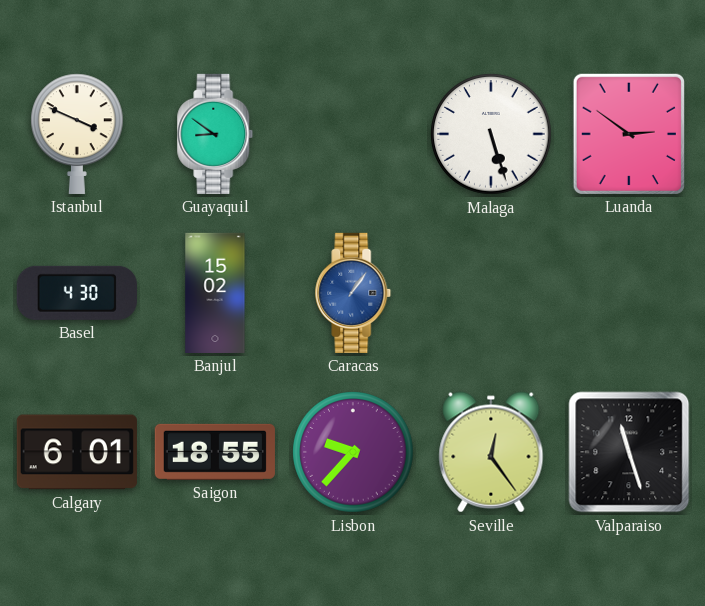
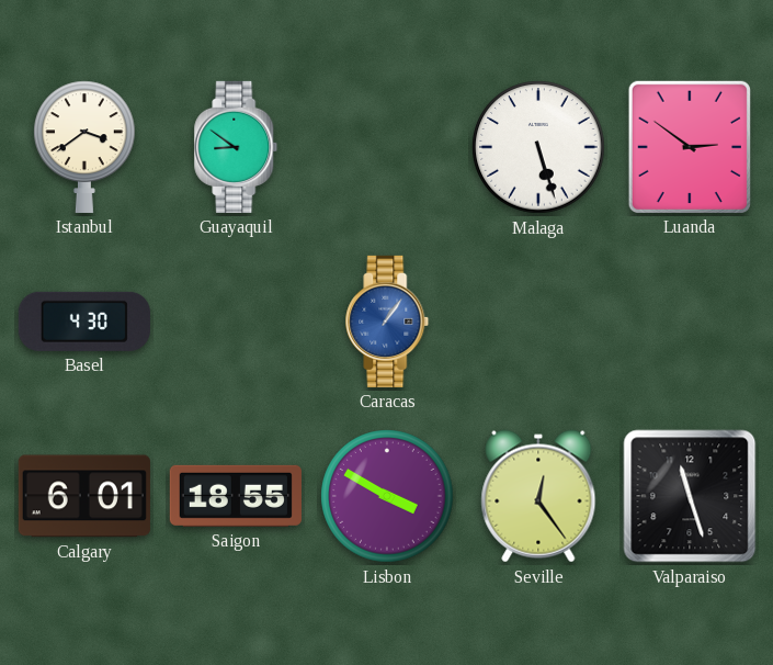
Istanbul: 3:49 -> 3:39
Banjul: 15:02 -> none
Lisbon: 9:37 -> 3:50
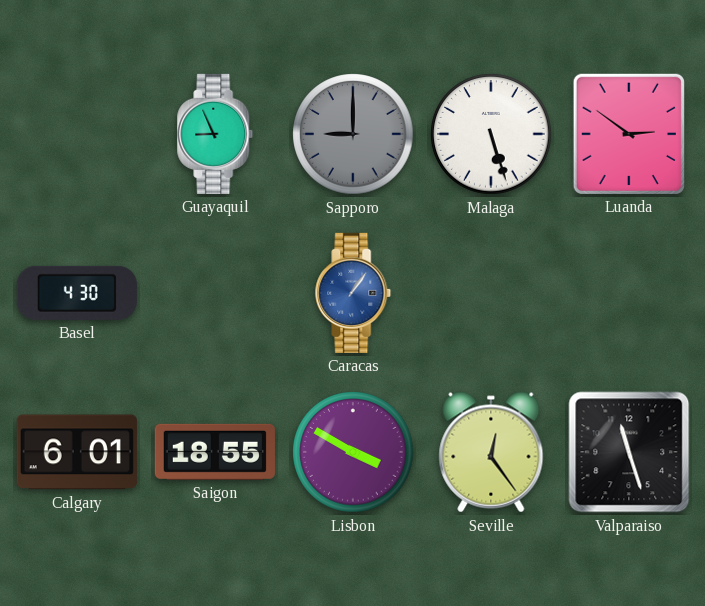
Istanbul: 3:39 -> none
Guayaquil: 8:51 -> 8:56
Sapporo: none -> 9:00
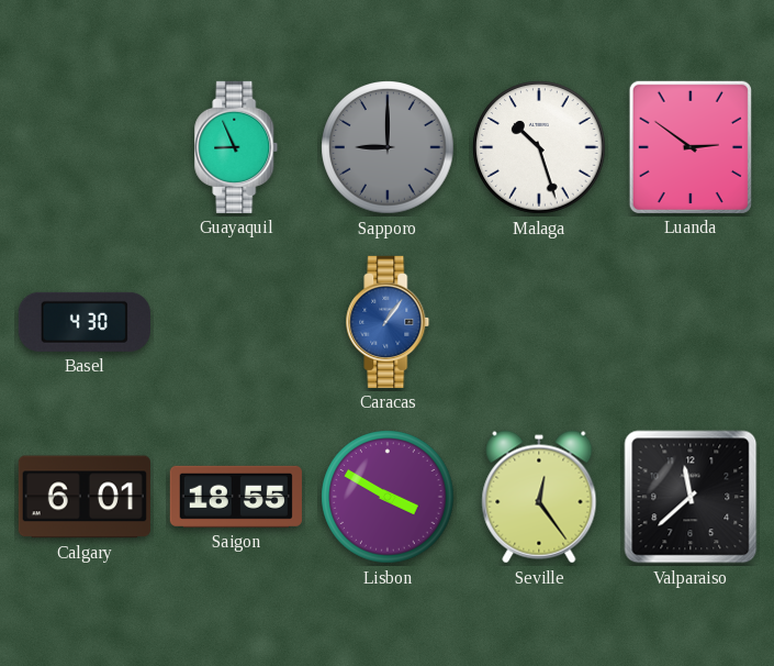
Malaga: 5:27 -> 10:27
Valparaiso: 11:27 -> 11:38
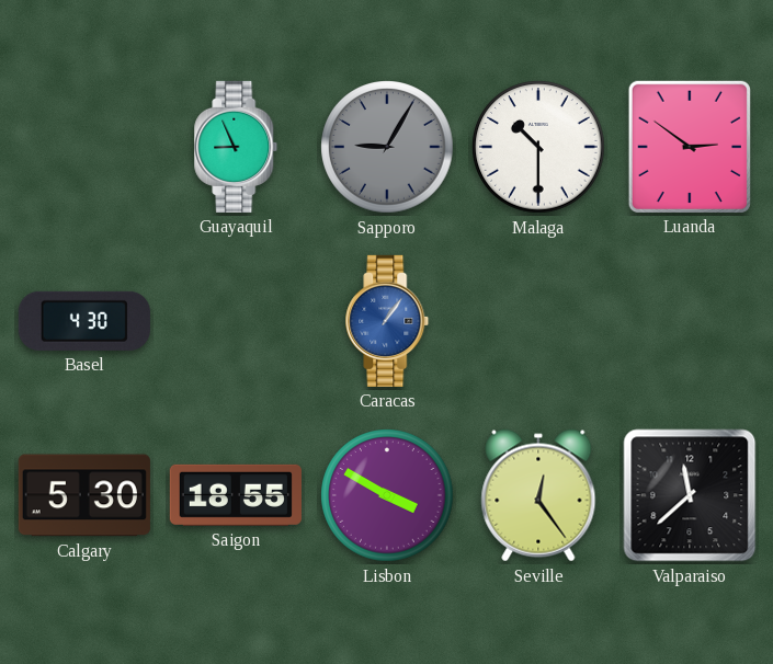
Sapporo: 9:00 -> 9:05
Malaga: 10:27 -> 10:30
Calgary: 6:01 -> 5:30
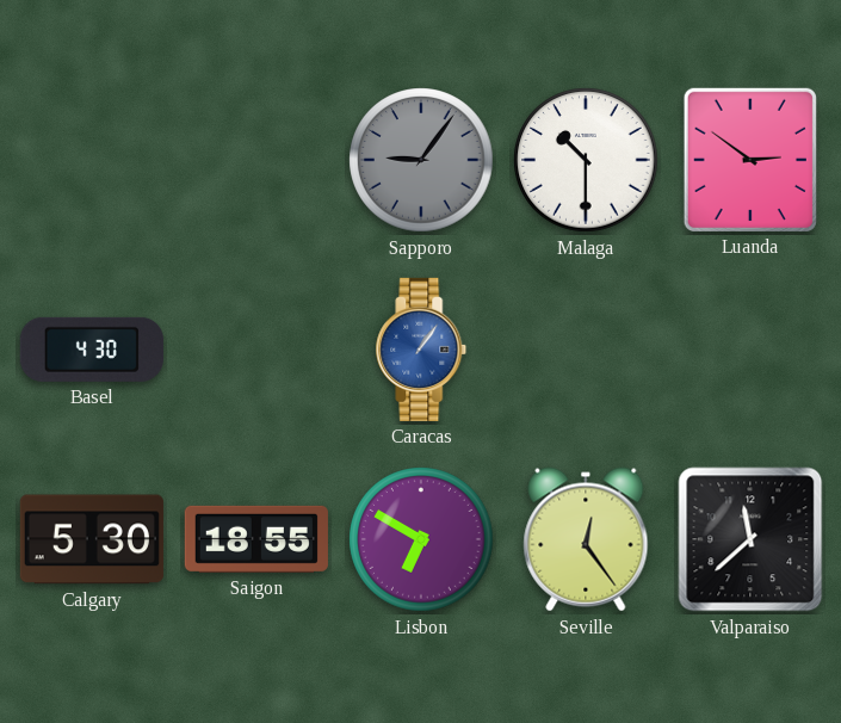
Guayaquil: 8:56 -> none
Sapporo: 9:05 -> 9:06
Lisbon: 3:50 -> 6:50
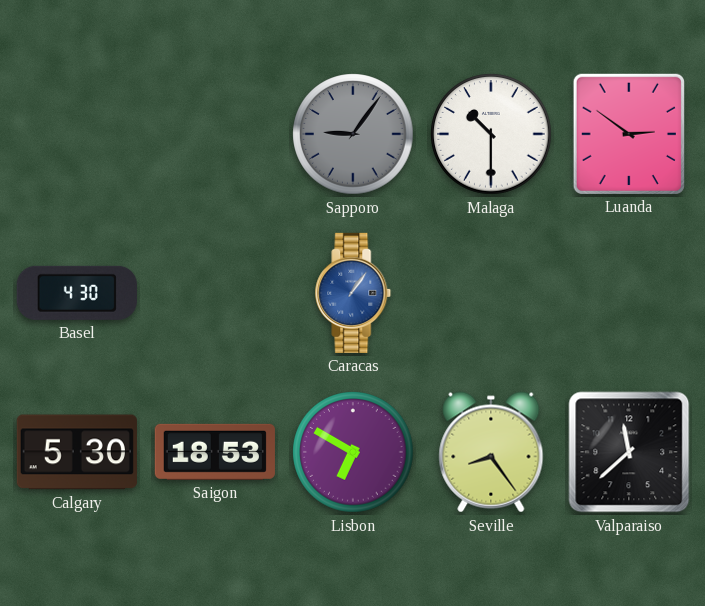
Saigon: 18:55 -> 18:53
Seville: 12:24 -> 8:24
